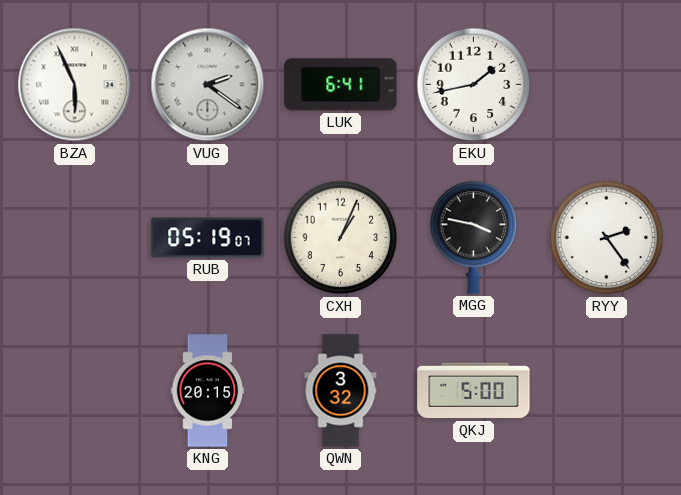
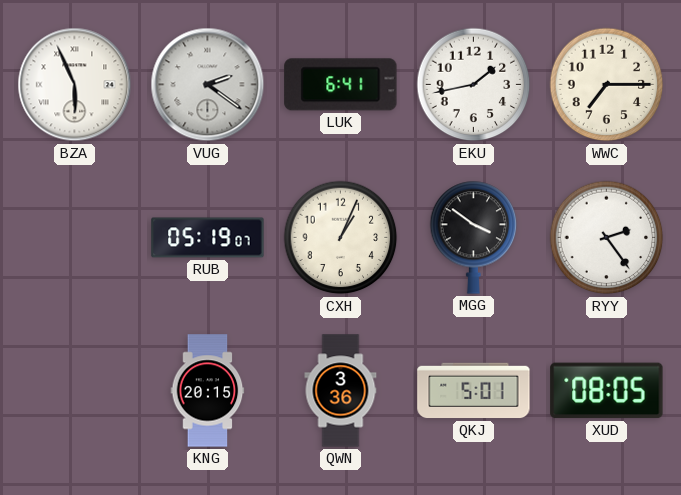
WWC: none -> 7:15
MGG: 3:47 -> 3:51
QWN: 3:32 -> 3:36
QKJ: 5:00 -> 5:01
XUD: none -> 08:05
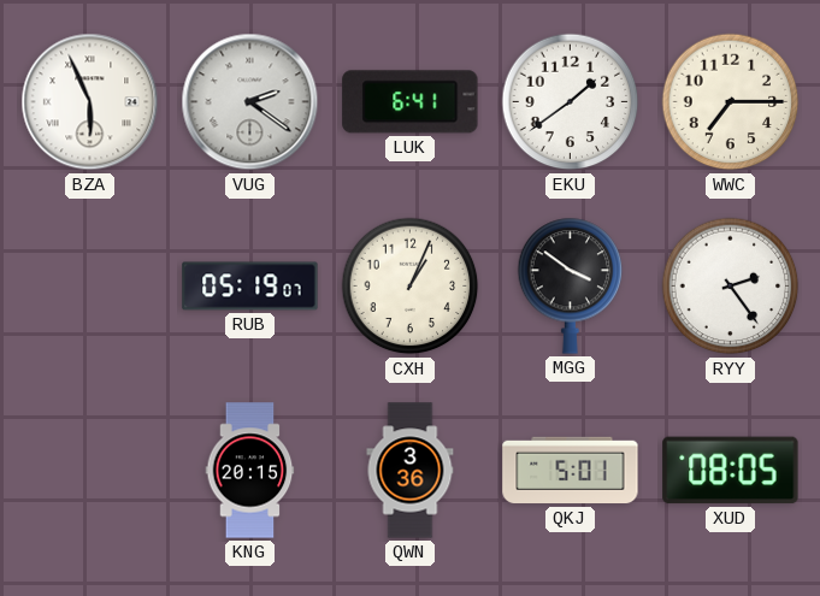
EKU: 1:43 -> 1:39
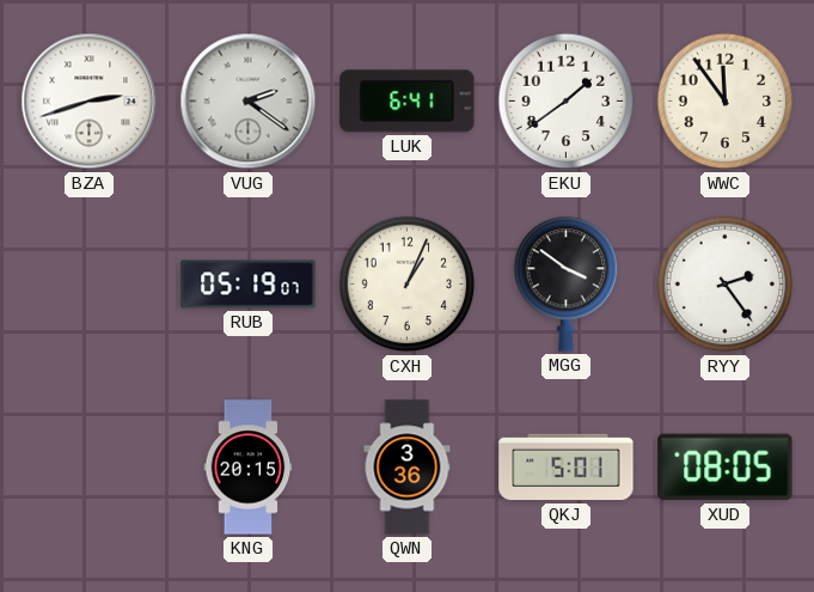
BZA: 5:56 -> 2:42
WWC: 7:15 -> 11:54
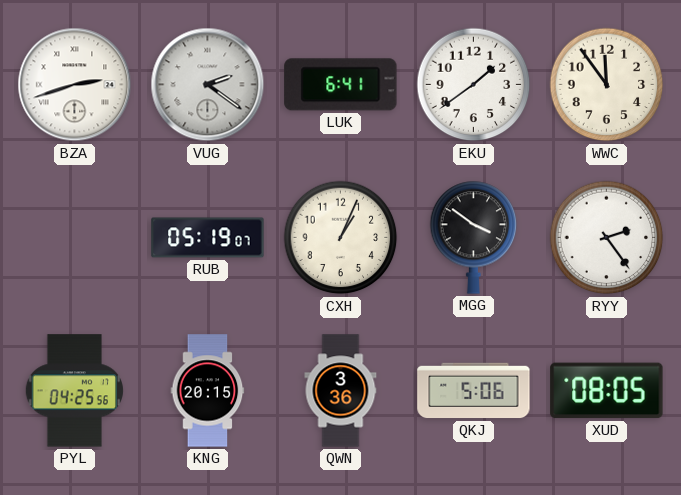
PYL: none -> 04:25
QKJ: 5:01 -> 5:06
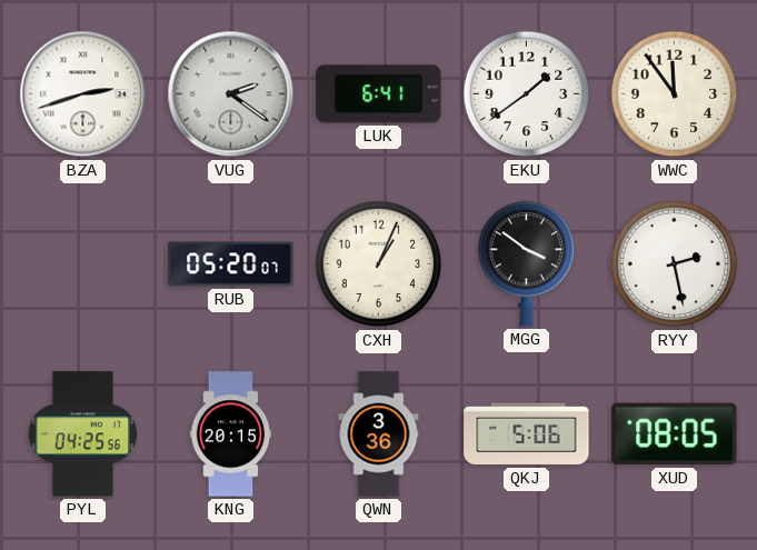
RUB: 05:19 -> 05:20
RYY: 2:24 -> 2:28
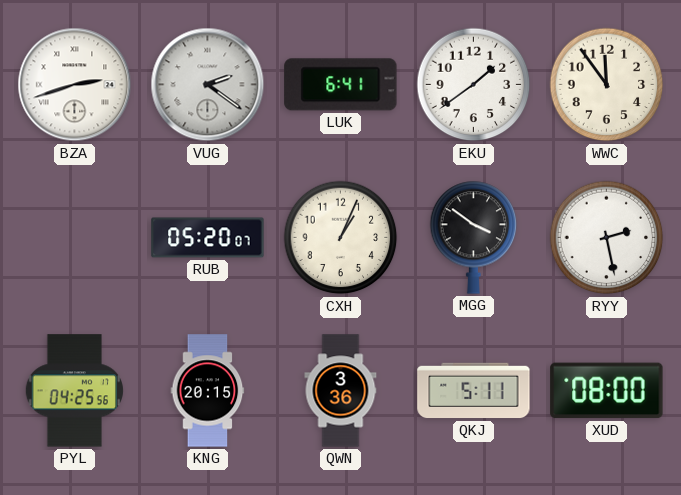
QKJ: 5:06 -> 5:11
XUD: 08:05 -> 08:00
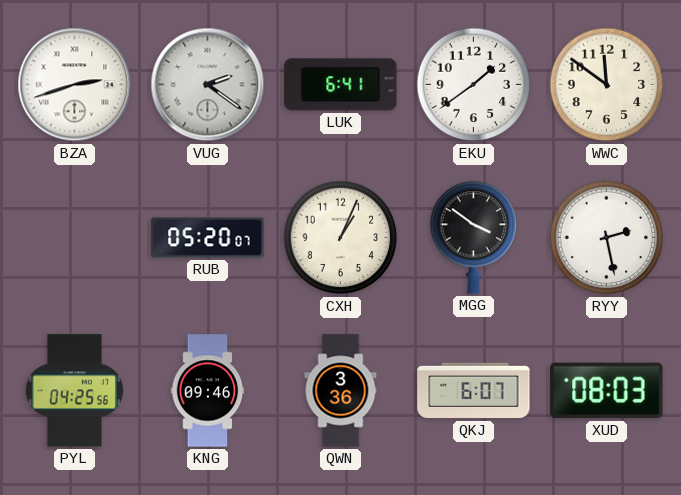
WWC: 11:54 -> 11:51
KNG: 20:15 -> 09:46
QKJ: 5:11 -> 6:07
XUD: 08:00 -> 08:03
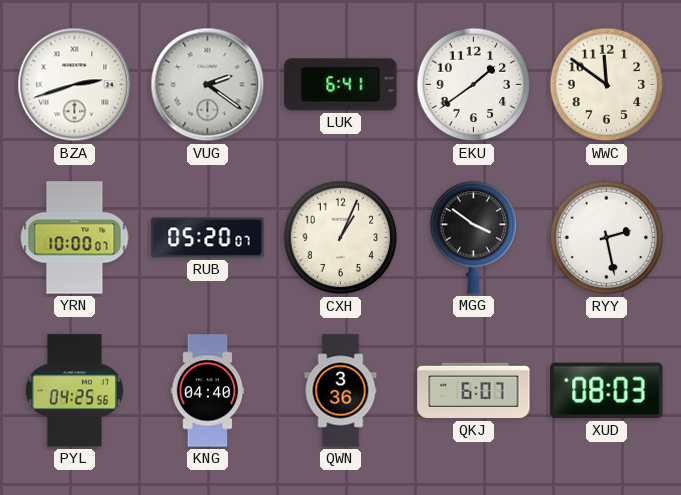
YRN: none -> 10:00
KNG: 09:46 -> 04:40
